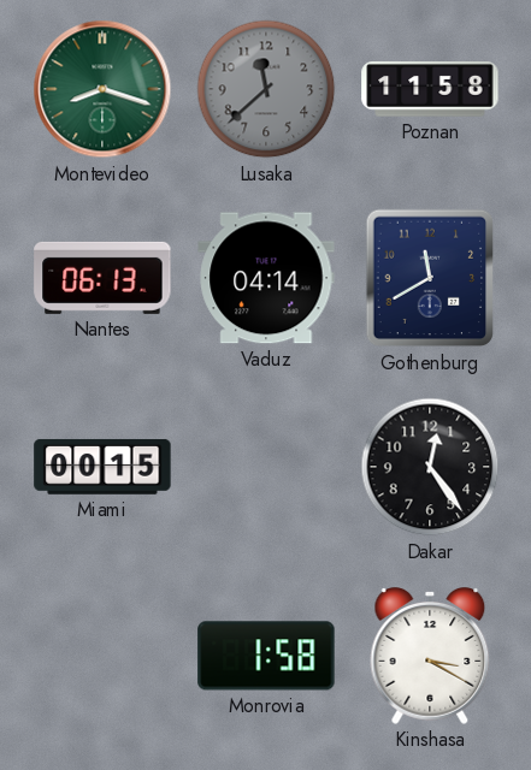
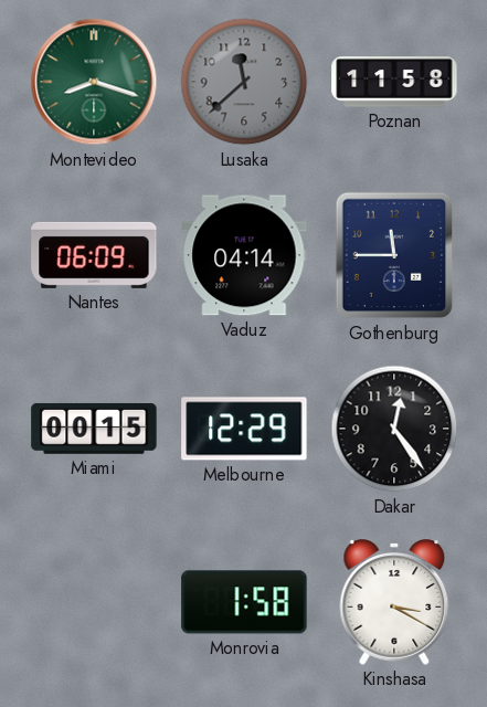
Nantes: 06:13 -> 06:09
Gothenburg: 11:40 -> 11:45
Melbourne: none -> 12:29
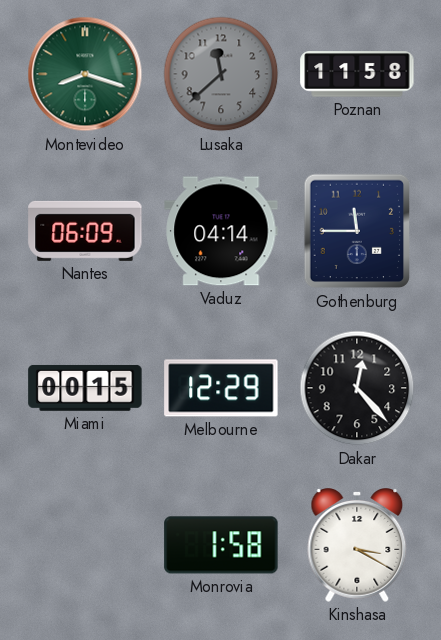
Dakar: 12:24 -> 12:23
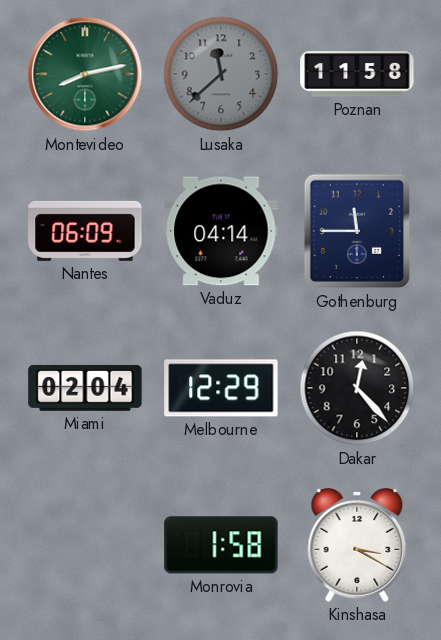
Montevideo: 8:18 -> 8:13
Miami: 00:15 -> 02:04
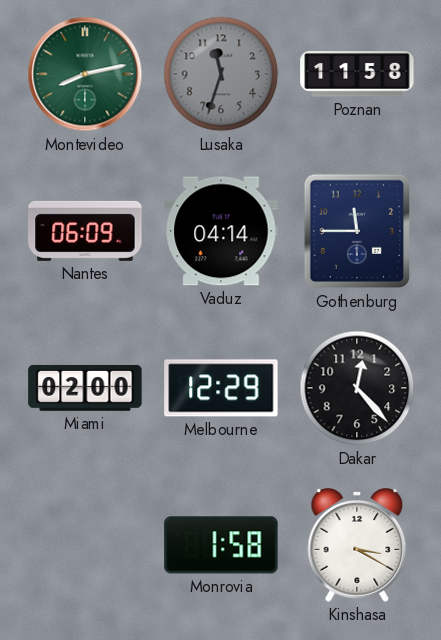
Lusaka: 11:38 -> 11:33
Miami: 02:04 -> 02:00
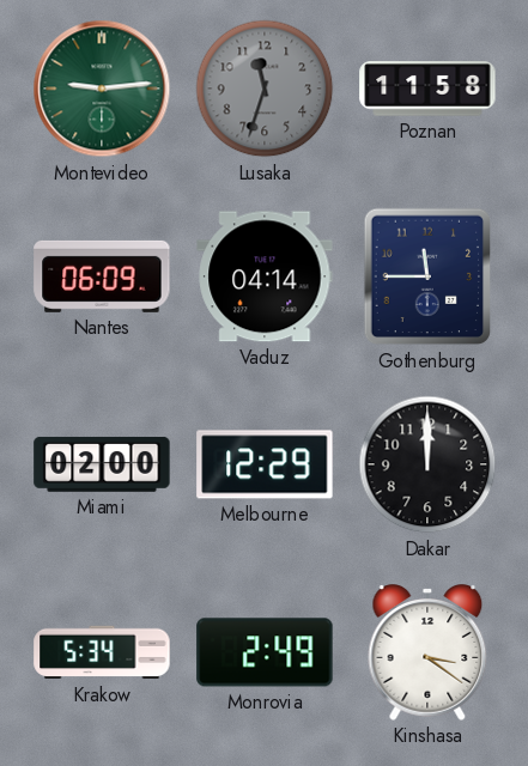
Montevideo: 8:13 -> 9:14
Dakar: 12:23 -> 12:00
Krakow: none -> 5:34
Monrovia: 1:58 -> 2:49
Kinshasa: 3:20 -> 3:21
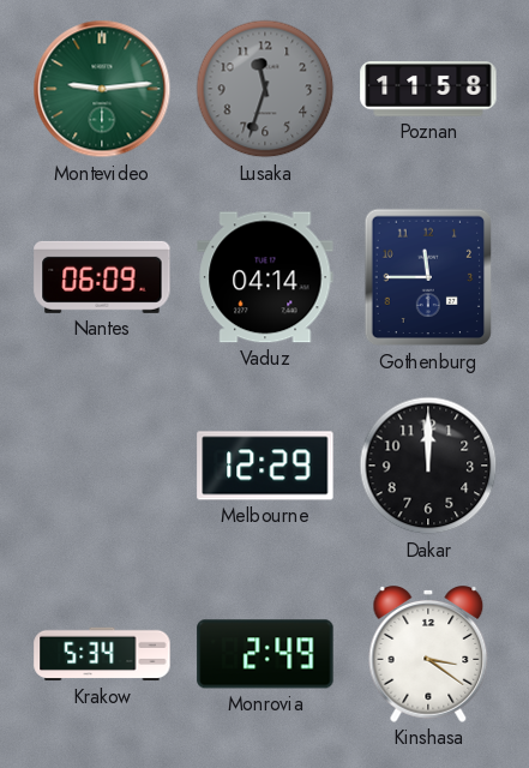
Miami: 02:00 -> none
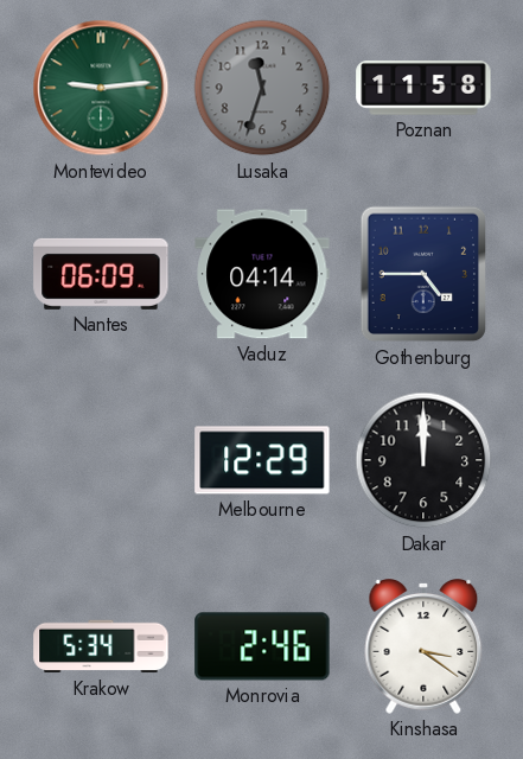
Gothenburg: 11:45 -> 4:45
Monrovia: 2:49 -> 2:46
